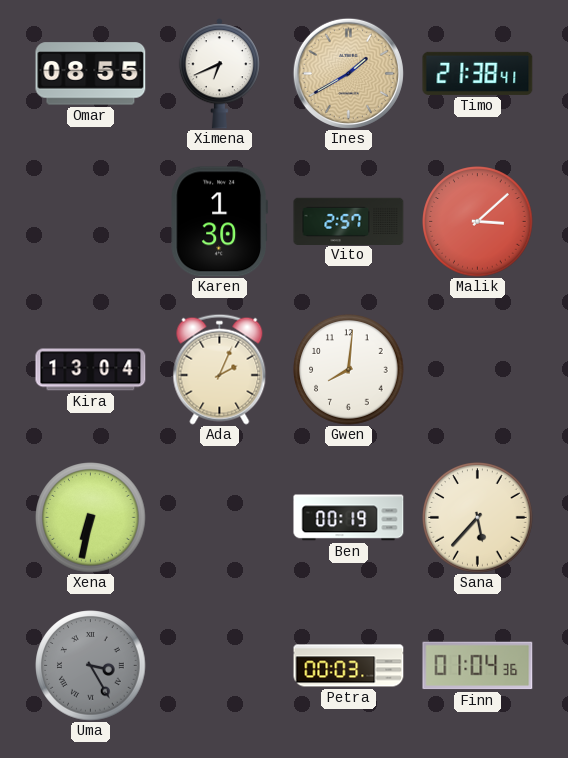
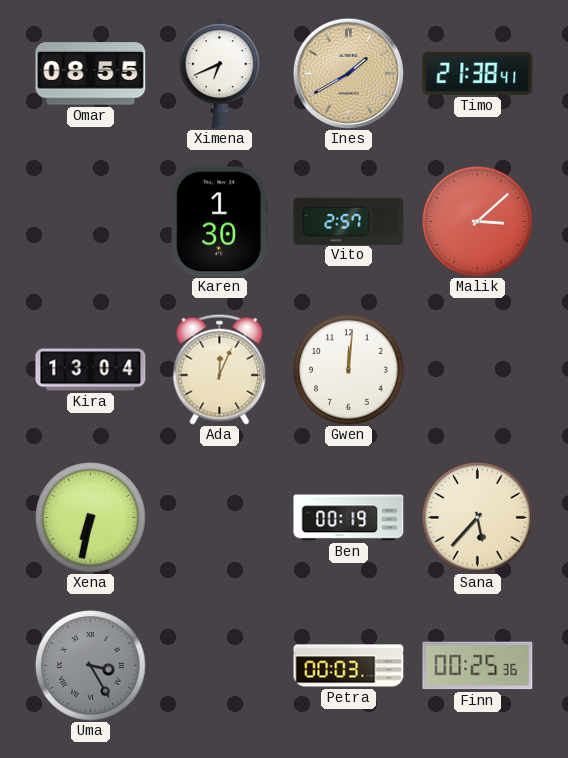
Ada: 2:04 -> 12:04
Gwen: 8:01 -> 12:01
Finn: 01:04 -> 00:25
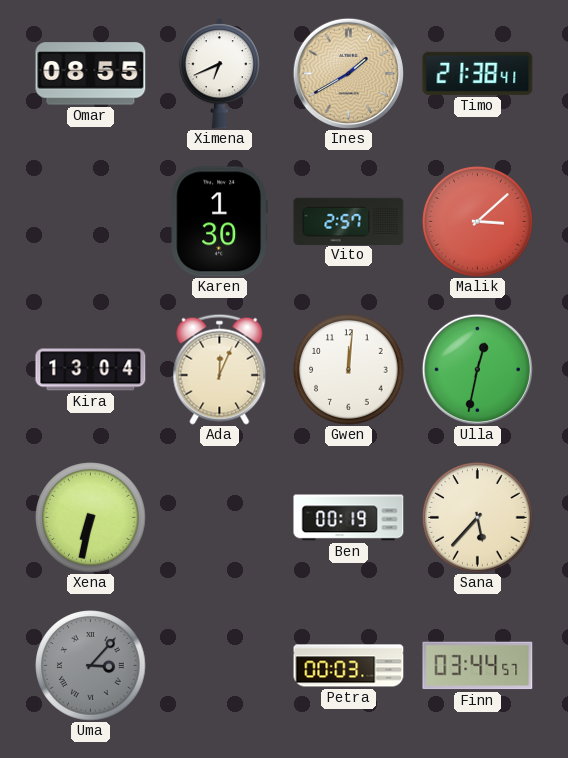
Ulla: none -> 12:32
Uma: 3:25 -> 3:07
Finn: 00:25 -> 03:44
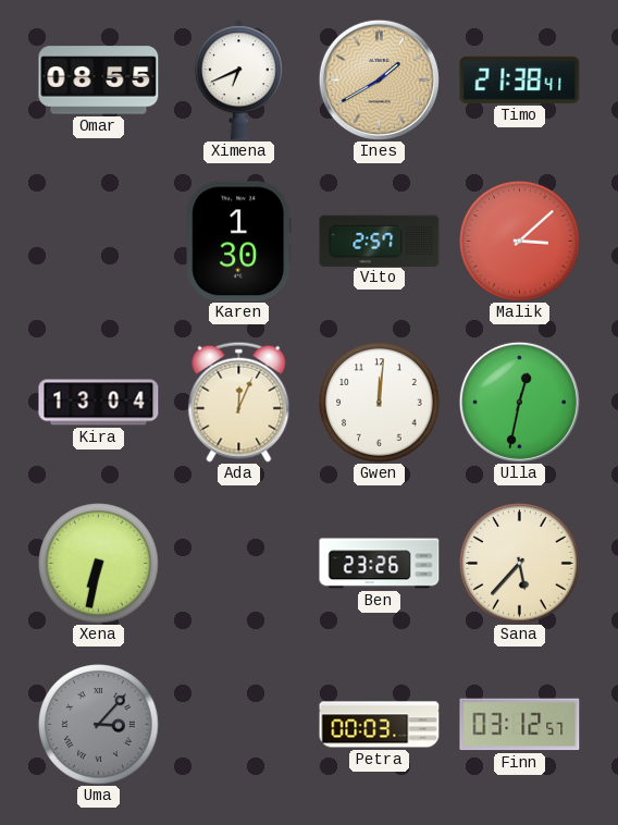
Ben: 00:19 -> 23:26
Finn: 03:44 -> 03:12
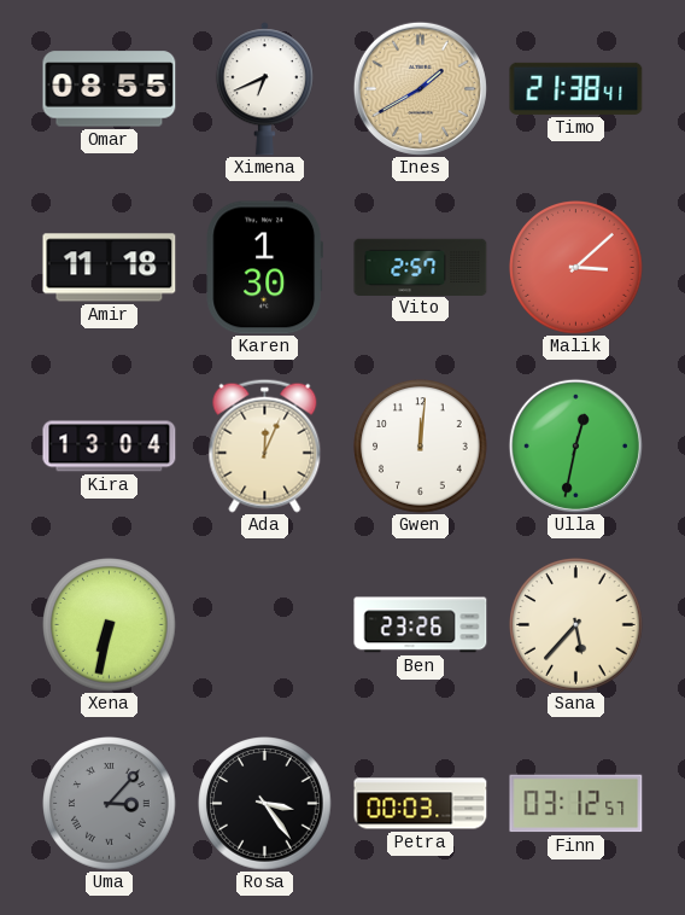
Amir: none -> 11:18
Rosa: none -> 3:24
